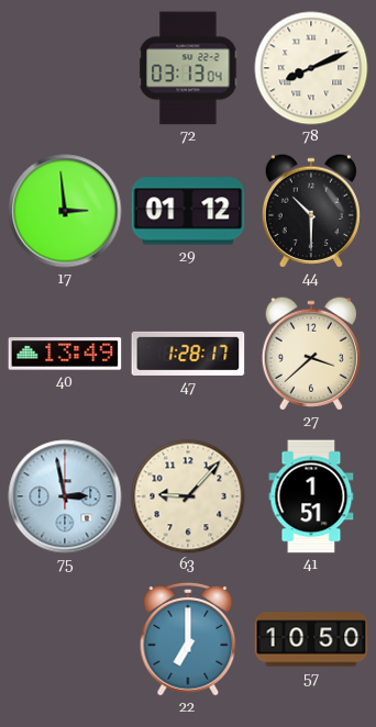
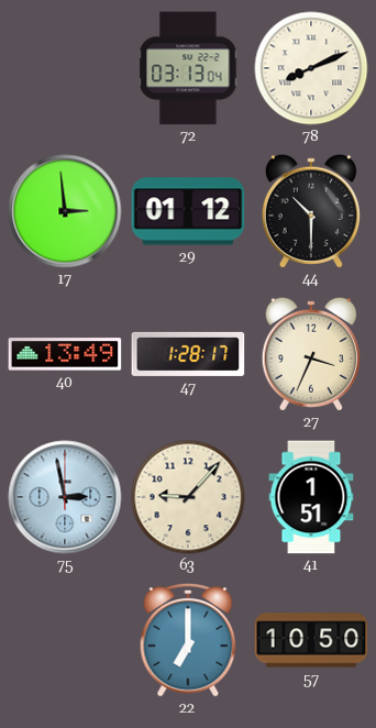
27: 3:38 -> 3:34
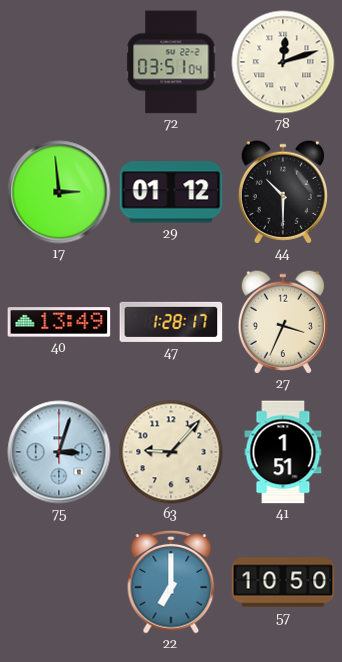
72: 03:13 -> 03:51
78: 8:11 -> 12:12
75: 2:58 -> 3:03
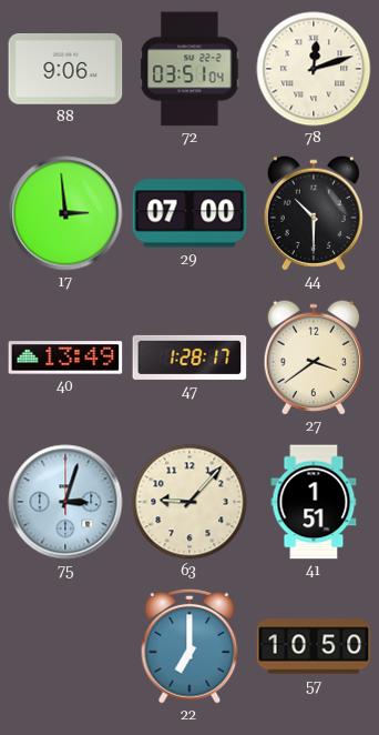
88: none -> 9:06
29: 01:12 -> 07:00
27: 3:34 -> 3:39
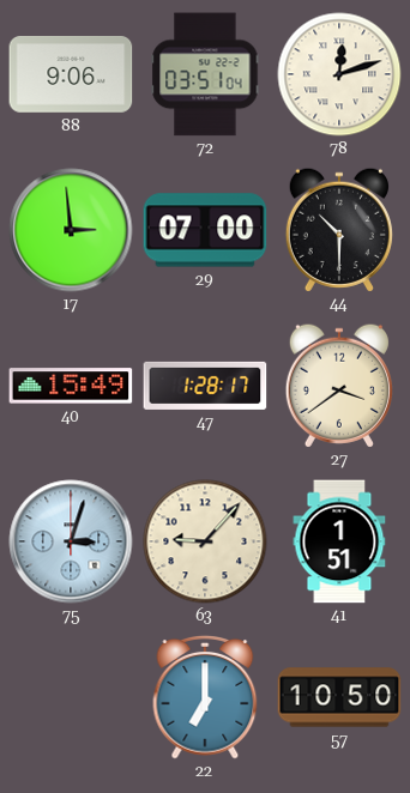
40: 13:49 -> 15:49
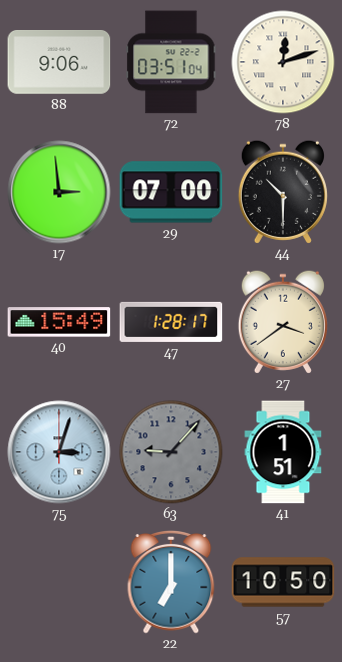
63 dial: cream -> grey
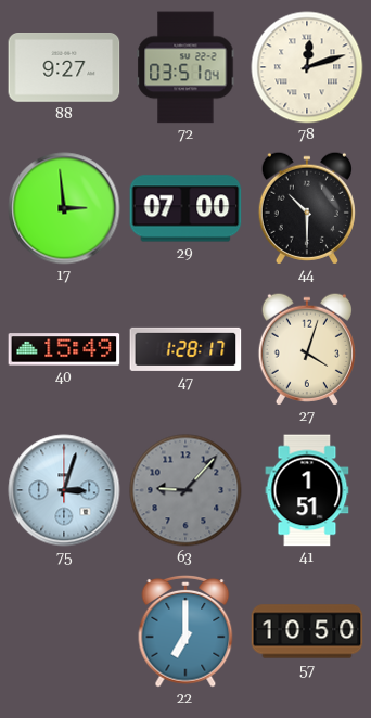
88: 9:06 -> 9:27
27: 3:39 -> 4:03
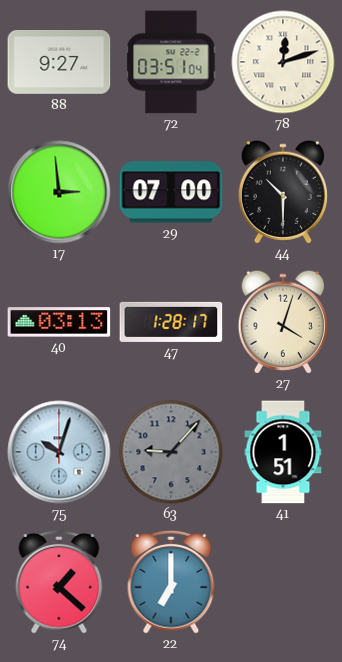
40: 15:49 -> 03:13
75: 3:03 -> 10:03
74: none -> 1:22
57: 10:50 -> none
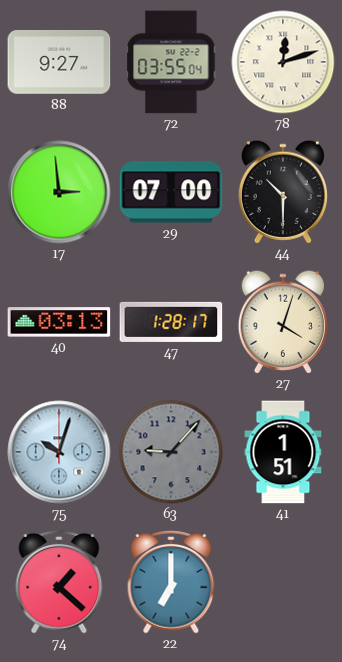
72: 03:51 -> 03:55
